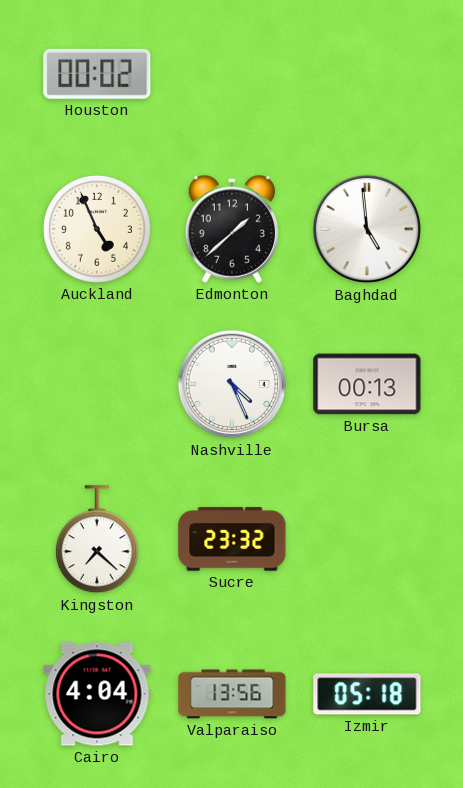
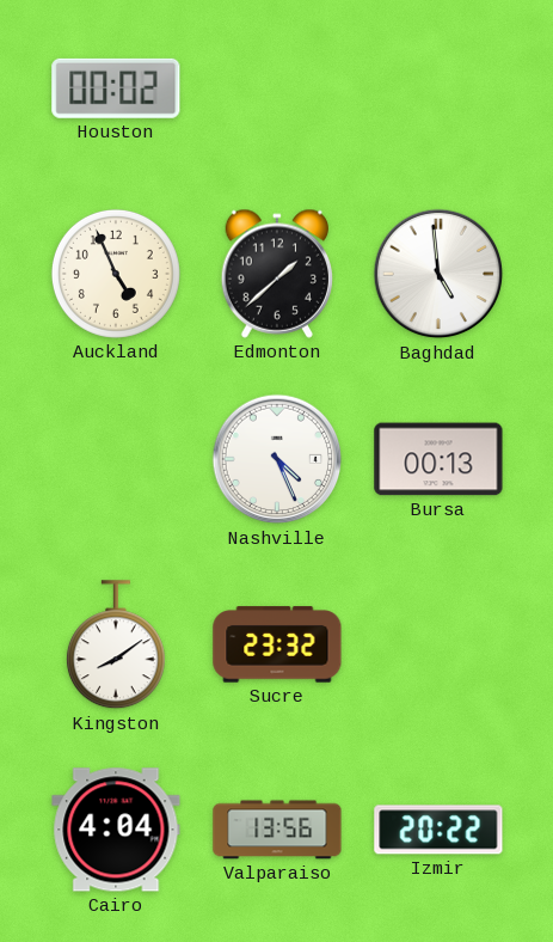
Kingston: 7:22 -> 8:09
Izmir: 05:18 -> 20:22
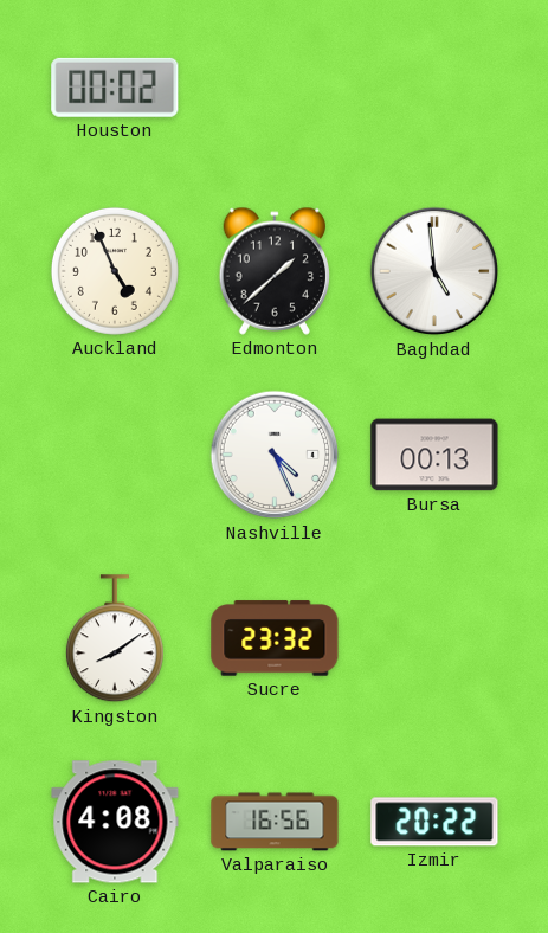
Cairo: 4:04 -> 4:08
Valparaiso: 13:56 -> 16:56
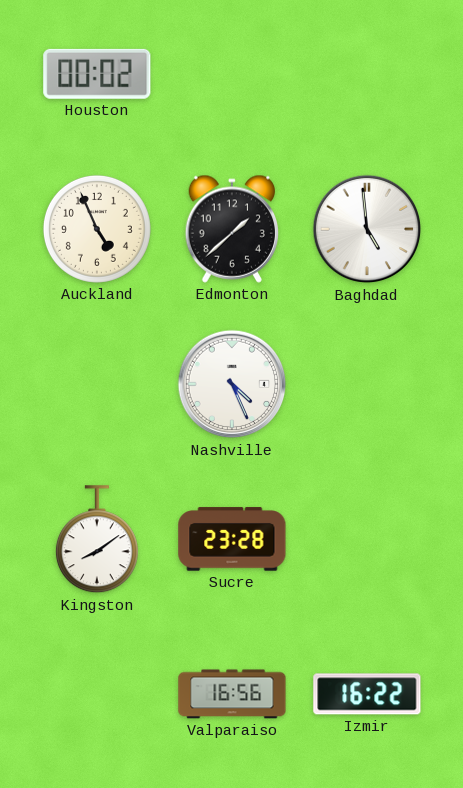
Bursa: 00:13 -> none
Sucre: 23:32 -> 23:28
Cairo: 4:08 -> none
Izmir: 20:22 -> 16:22
